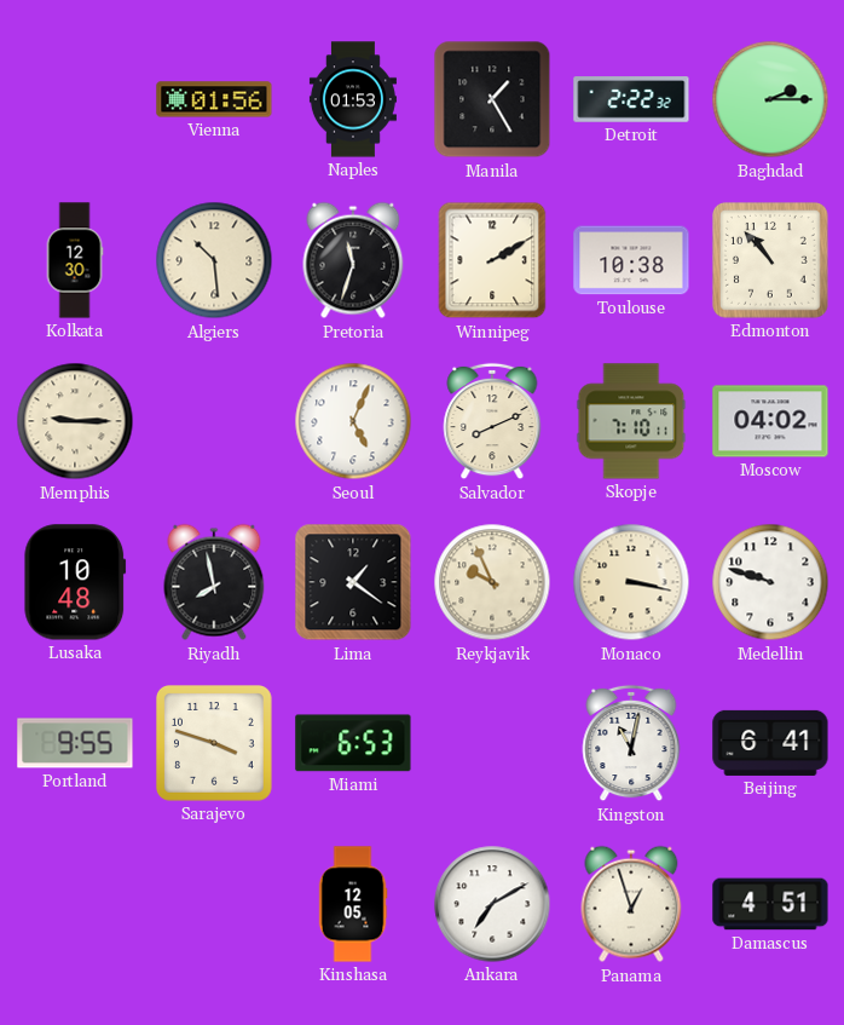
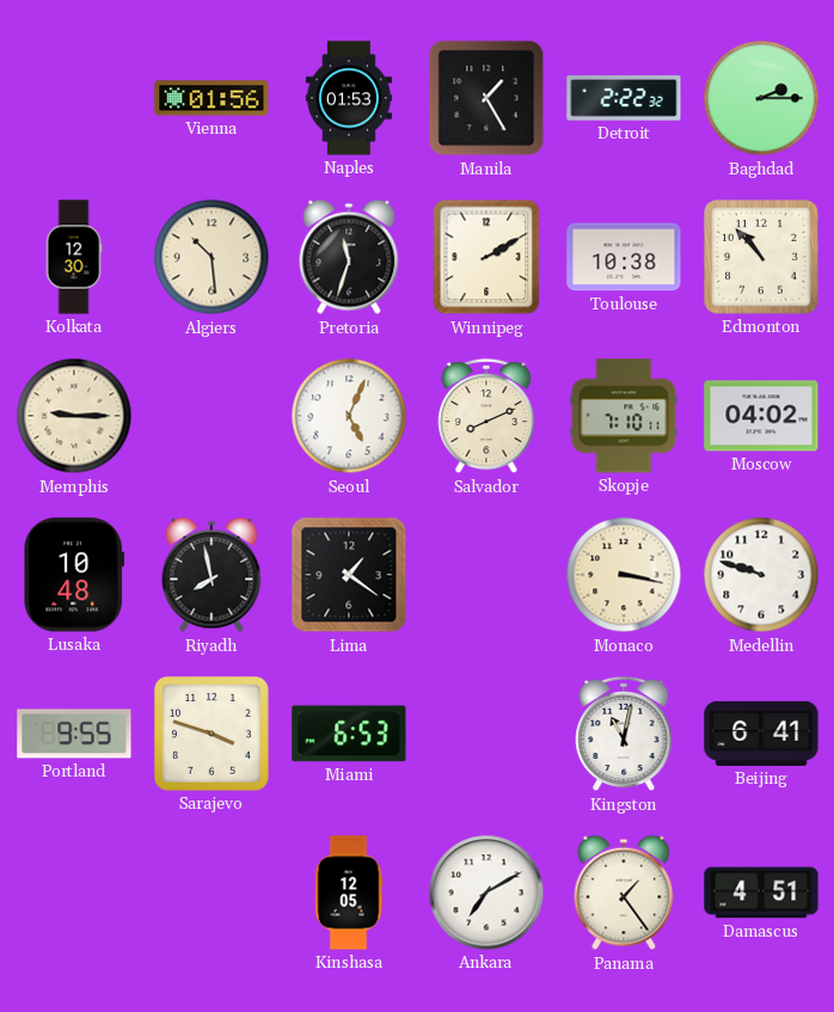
Reykjavik: 9:56 -> none
Panama: 12:57 -> 1:24
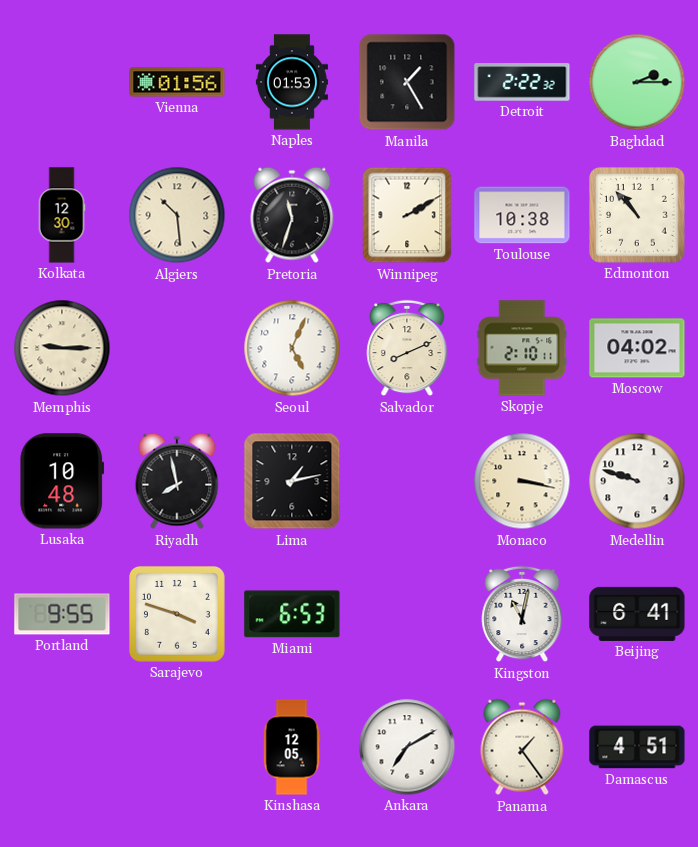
Skopje: 7:10 -> 2:10
Lima: 1:21 -> 1:13
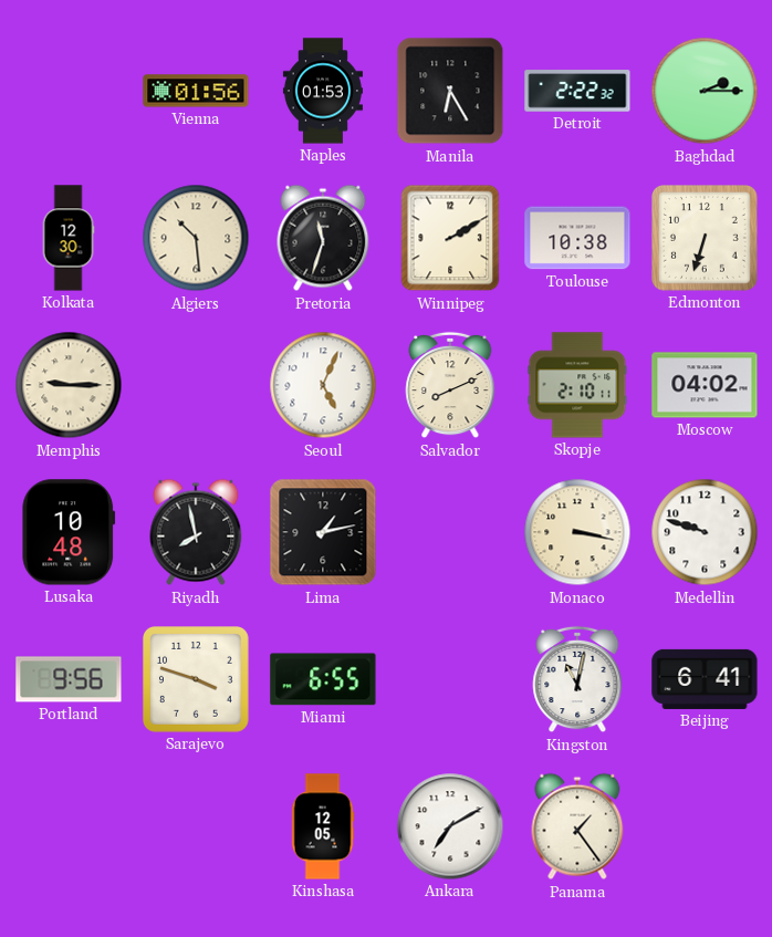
Manila: 1:25 -> 6:25
Edmonton: 10:53 -> 6:33
Portland: 9:55 -> 9:56
Miami: 6:53 -> 6:55
Damascus: 4:51 -> none
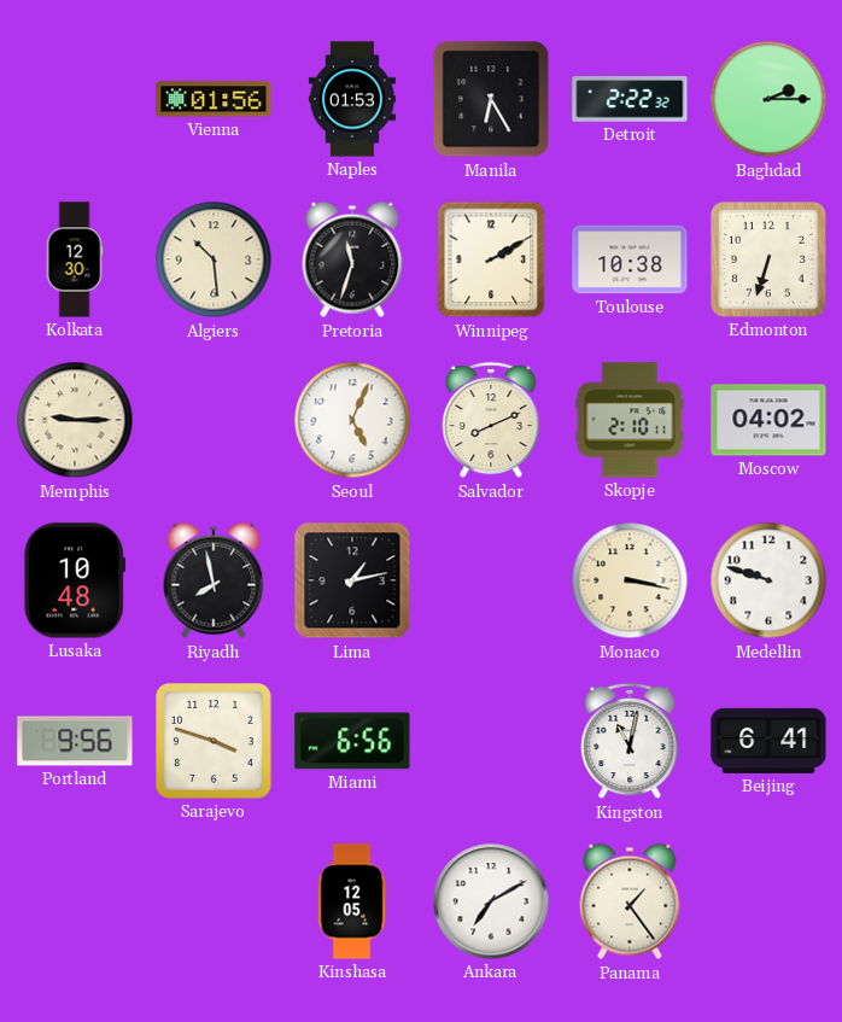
Miami: 6:55 -> 6:56
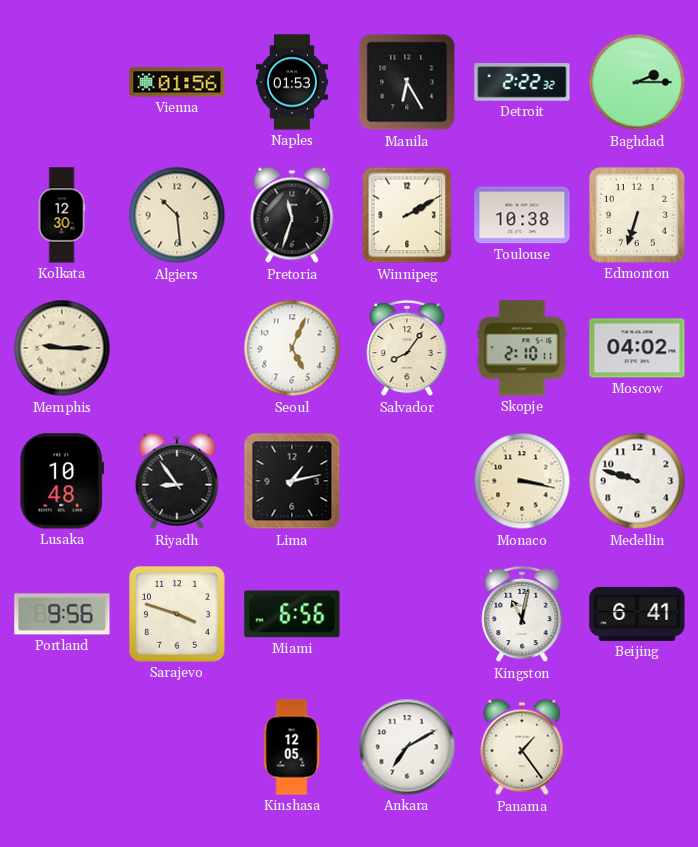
Salvador: 8:11 -> 8:06
Riyadh: 7:58 -> 8:54
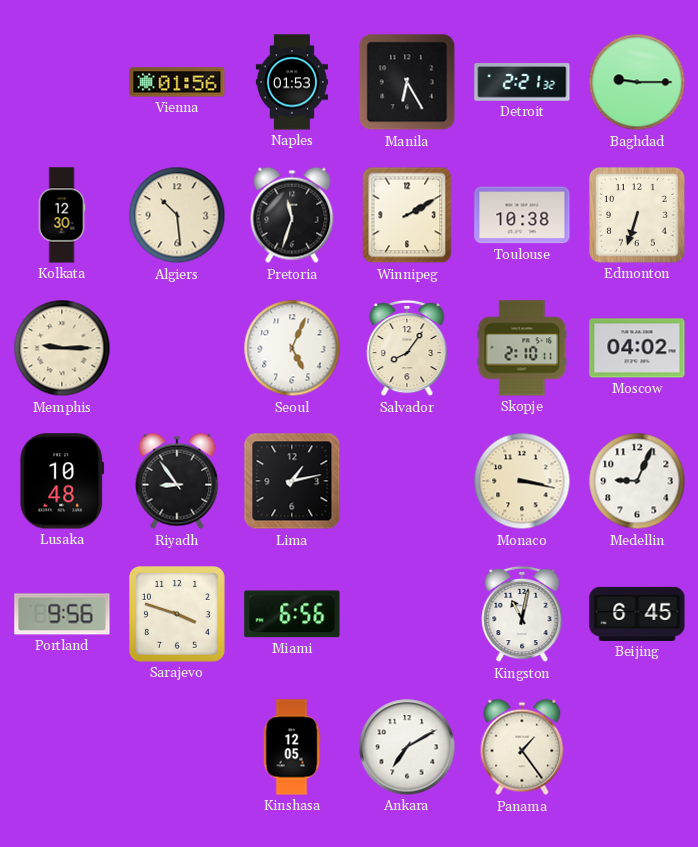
Detroit: 2:22 -> 2:21
Baghdad: 2:15 -> 9:15
Medellin: 9:48 -> 9:04
Beijing: 6:41 -> 6:45
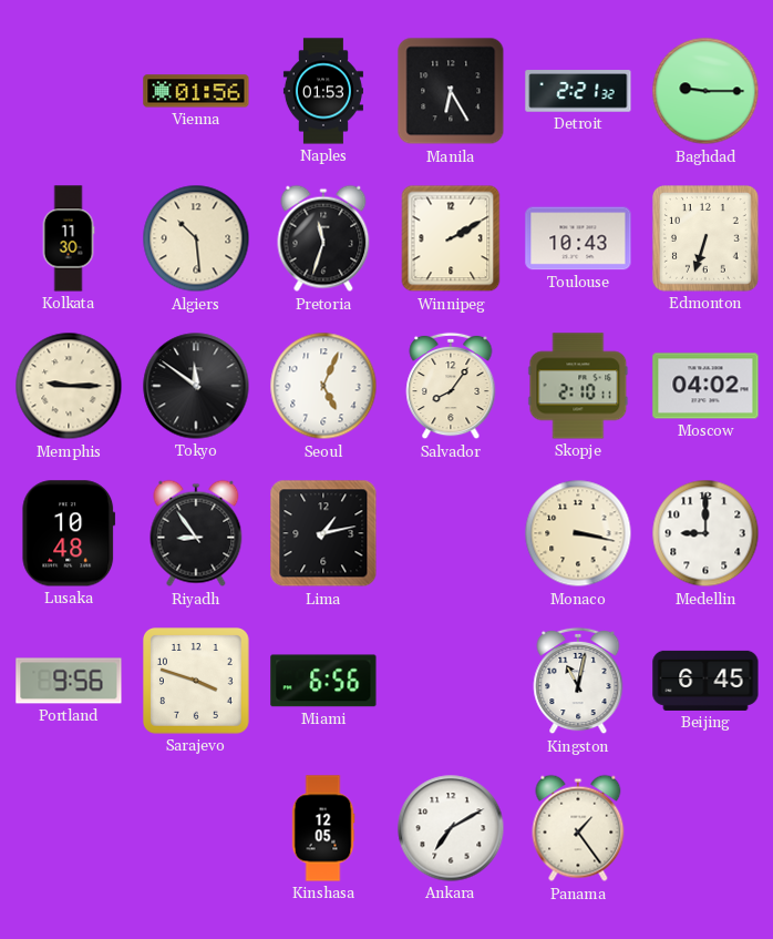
Kolkata: 12:30 -> 11:30
Toulouse: 10:38 -> 10:43
Tokyo: none -> 11:51
Medellin: 9:04 -> 9:00
